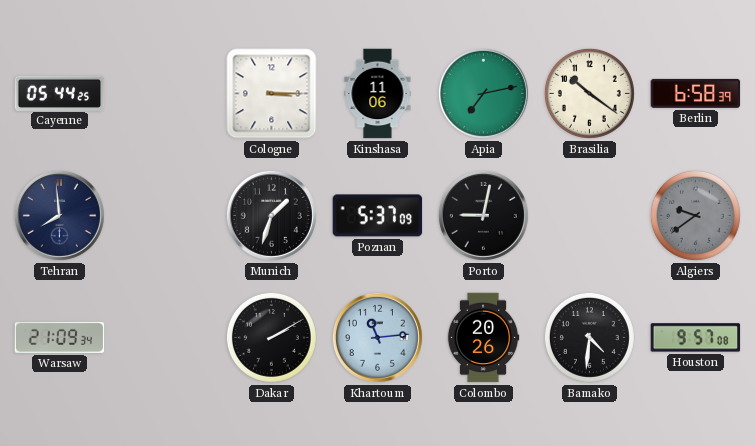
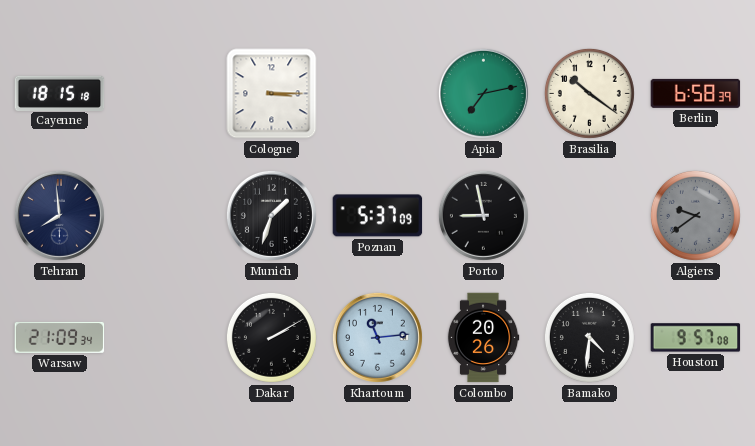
Cayenne: 05:44 -> 18:15
Kinshasa: 11:06 -> none
Porto: 9:02 -> 8:58
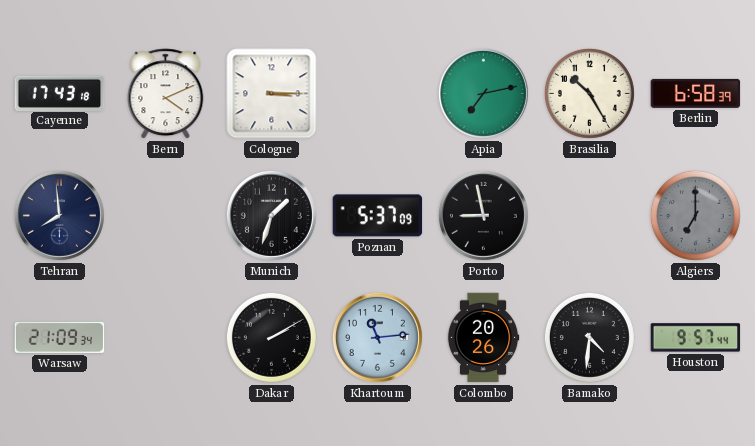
Cayenne: 18:15 -> 17:43
Bern: none -> 4:11
Brasilia: 10:21 -> 10:25
Algiers: 9:39 -> 7:00
Houston: 9:57:08 -> 9:57:44
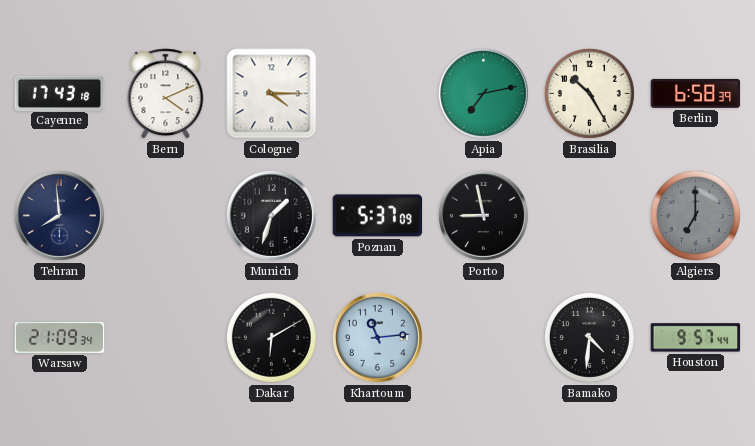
Cologne: 3:15 -> 4:15
Dakar: 2:10 -> 6:10
Colombo: 20:26 -> none
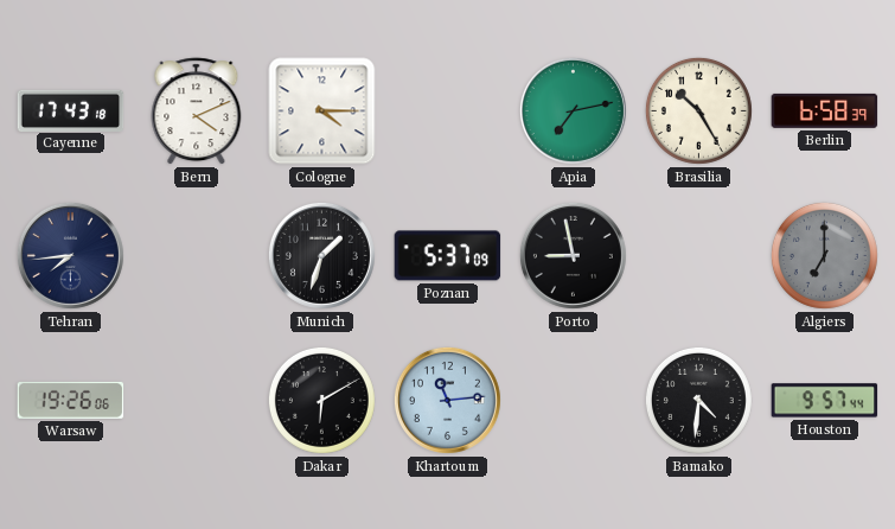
Tehran: 7:59 -> 7:44
Warsaw: 21:09 -> 19:26
